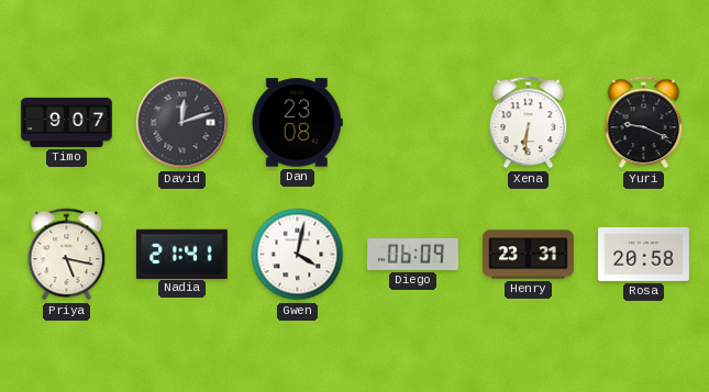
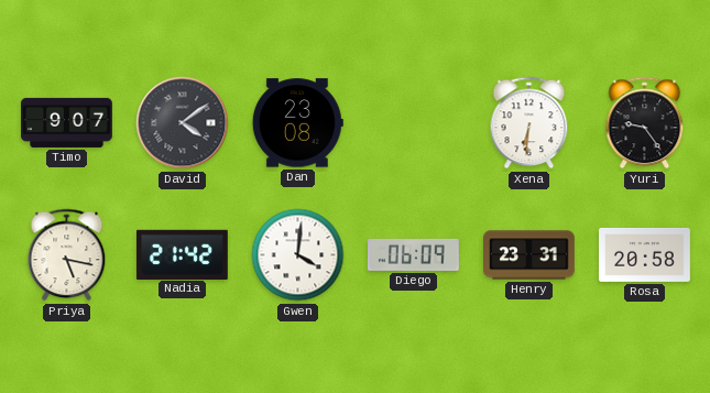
David: 12:12 -> 4:09
Yuri: 9:19 -> 9:24
Nadia: 21:41 -> 21:42
Gwen: 4:02 -> 4:01
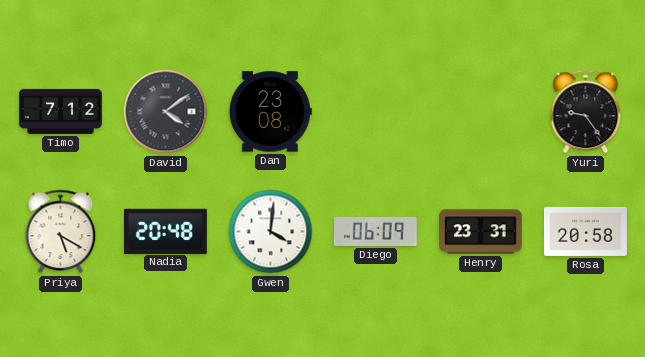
Timo: 9:07 -> 7:12
Xena: 6:31 -> none
Priya: 5:17 -> 5:20
Nadia: 21:42 -> 20:48
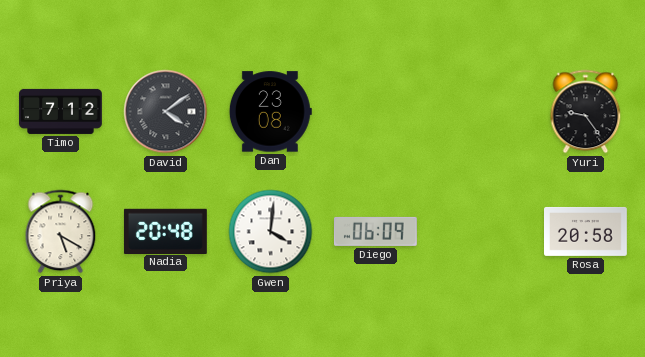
Henry: 23:31 -> none
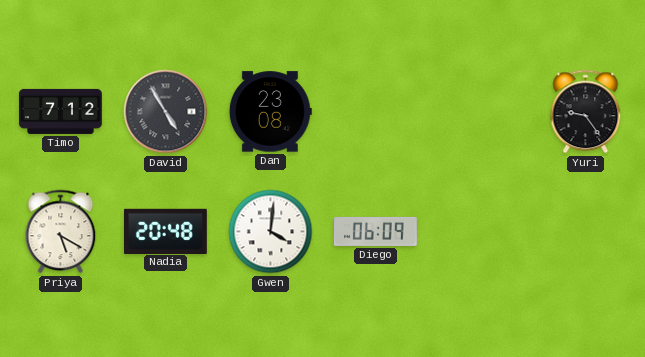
David: 4:09 -> 4:55
Rosa: 20:58 -> none
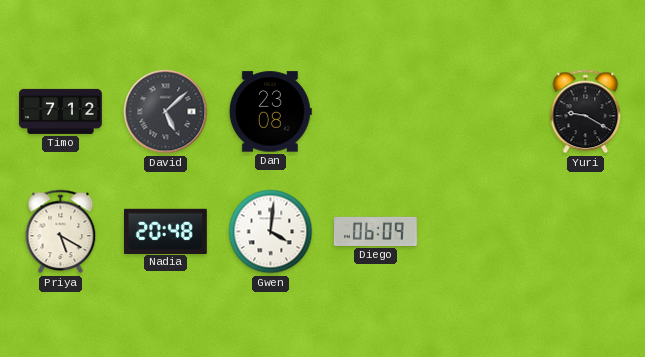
David: 4:55 -> 5:08
Yuri: 9:24 -> 9:20
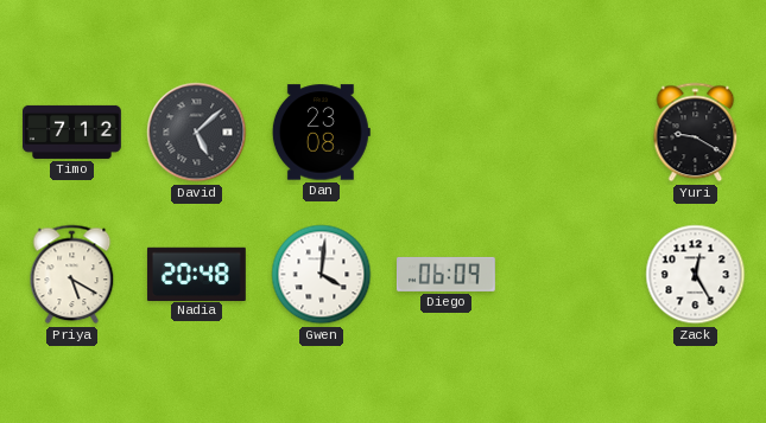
Zack: none -> 12:25
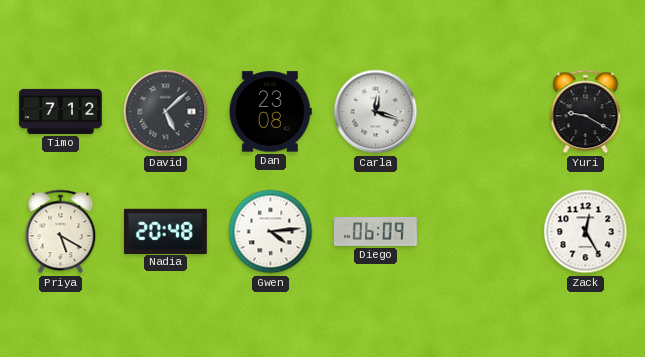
Carla: none -> 12:18
Gwen: 4:01 -> 4:14
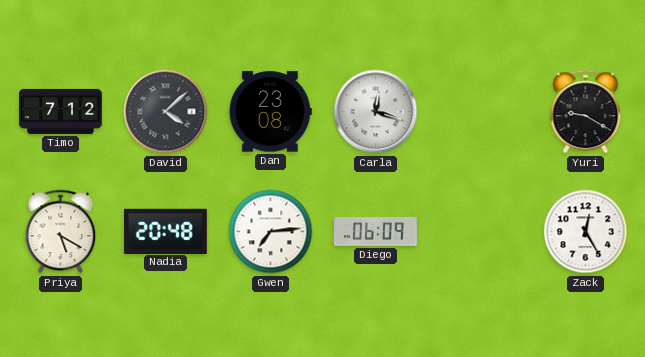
David: 5:08 -> 4:08
Gwen: 4:14 -> 7:14
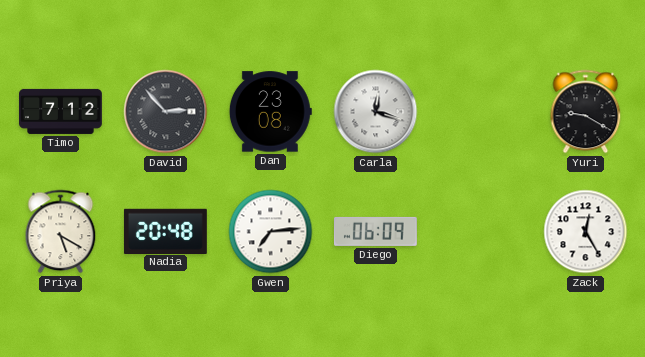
David: 4:08 -> 2:53
